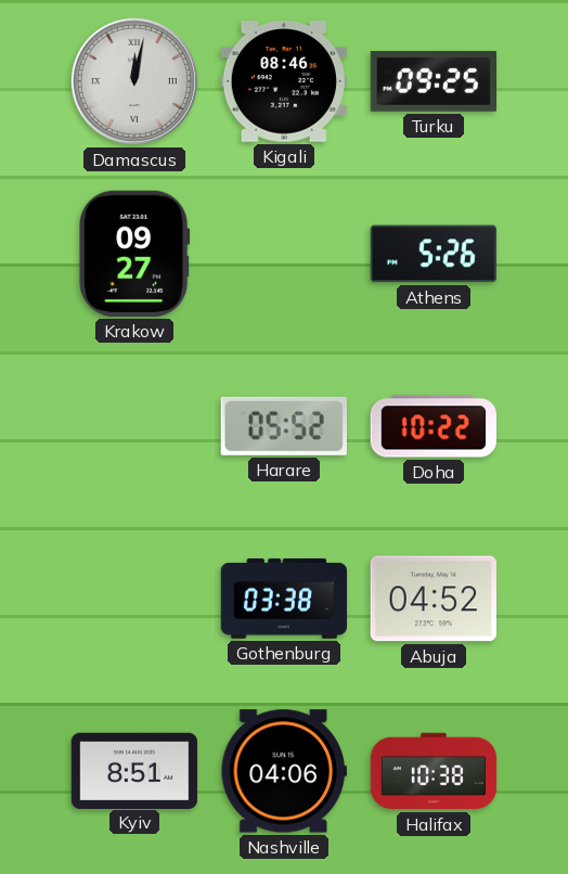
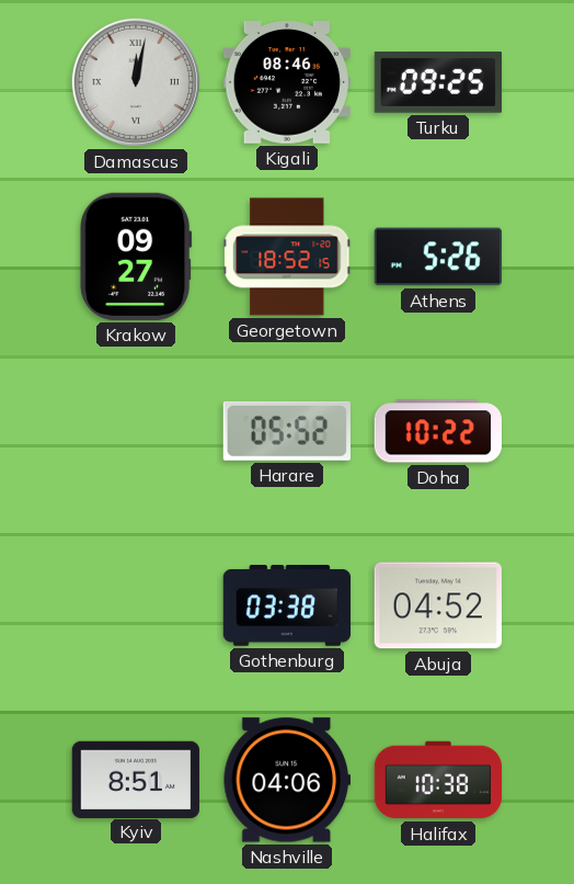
Georgetown: none -> 18:52
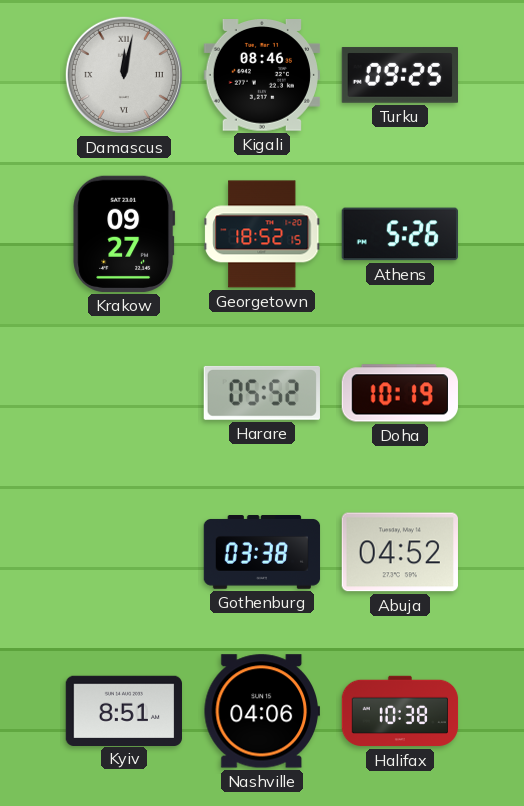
Doha: 10:22 -> 10:19
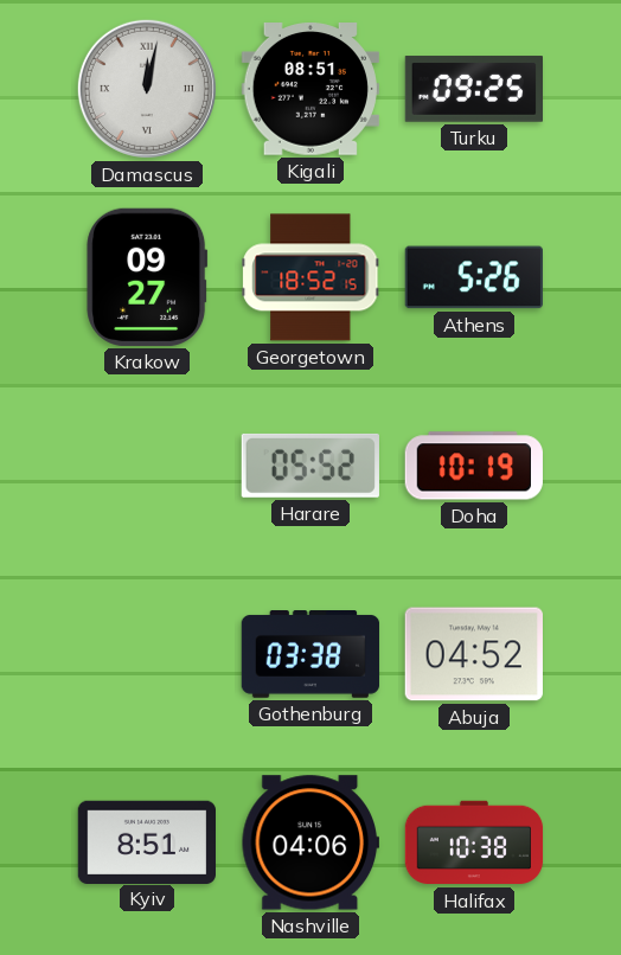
Kigali: 08:46 -> 08:51
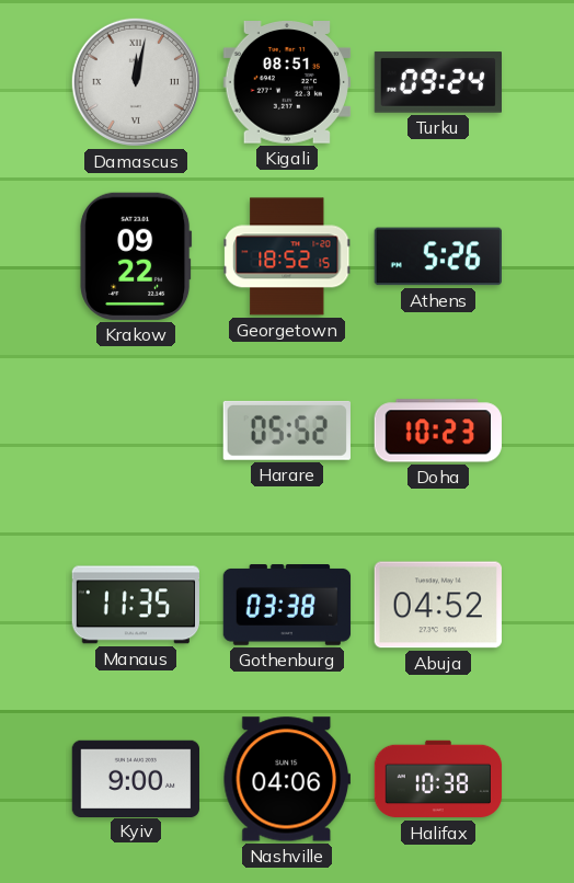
Turku: 09:25 -> 09:24
Krakow: 09:27 -> 09:22
Doha: 10:19 -> 10:23
Manaus: none -> 11:35
Kyiv: 8:51 -> 9:00
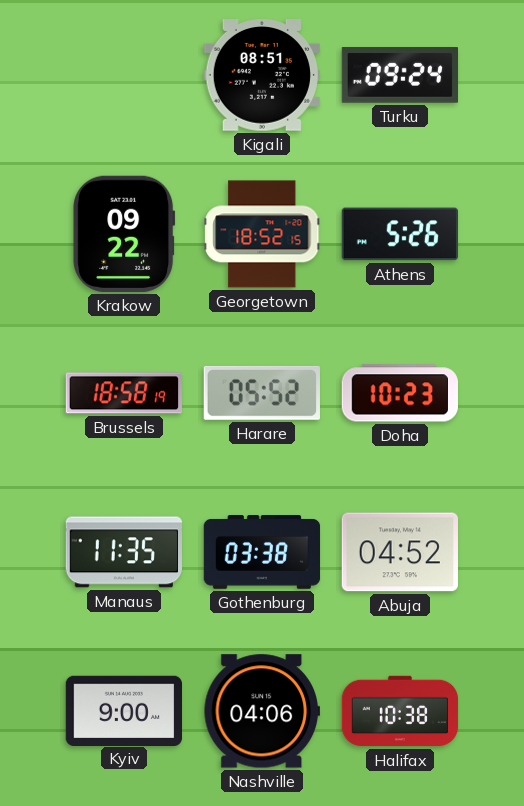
Damascus: 12:02 -> none
Brussels: none -> 18:58
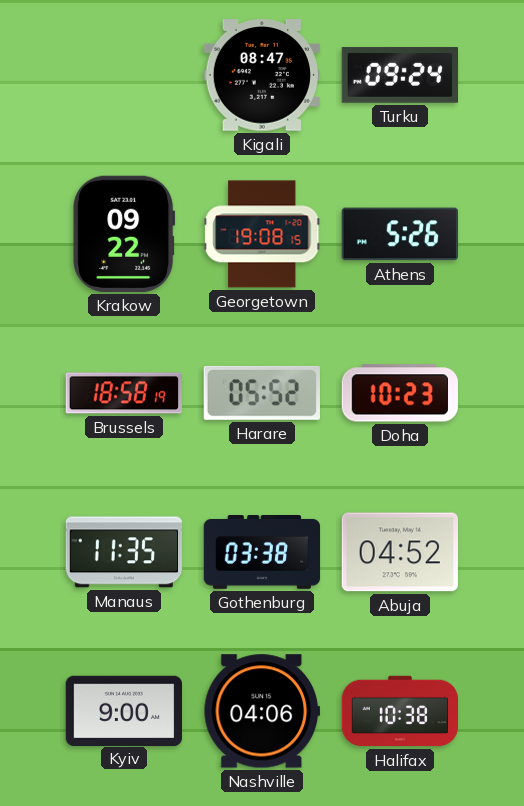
Kigali: 08:51 -> 08:47
Georgetown: 18:52 -> 19:08
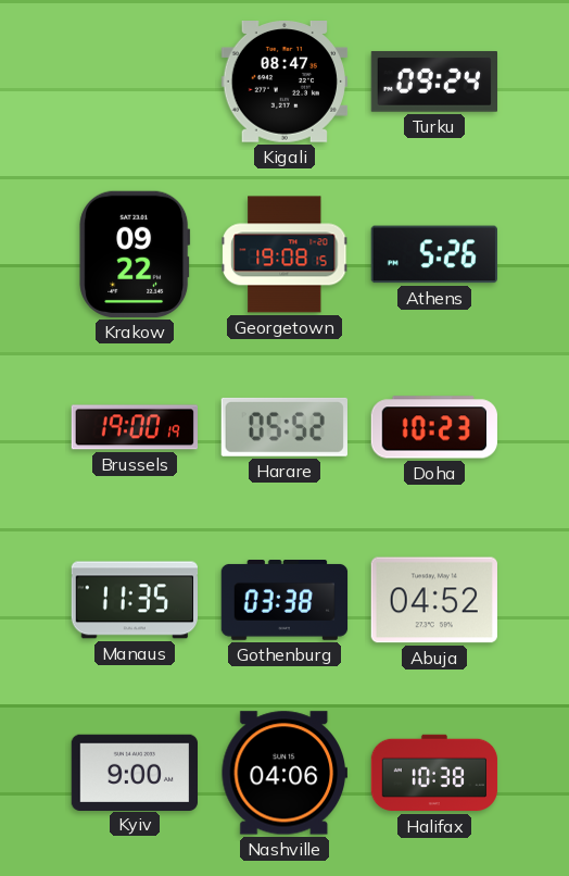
Brussels: 18:58 -> 19:00
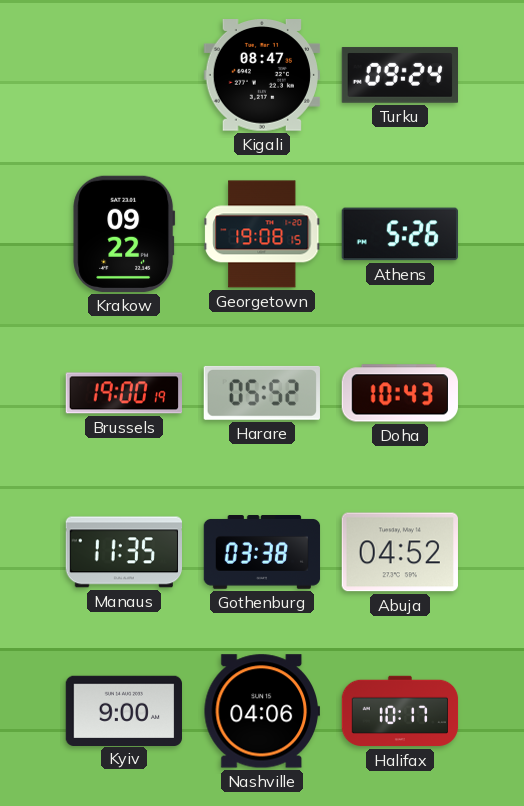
Doha: 10:23 -> 10:43
Halifax: 10:38 -> 10:17
